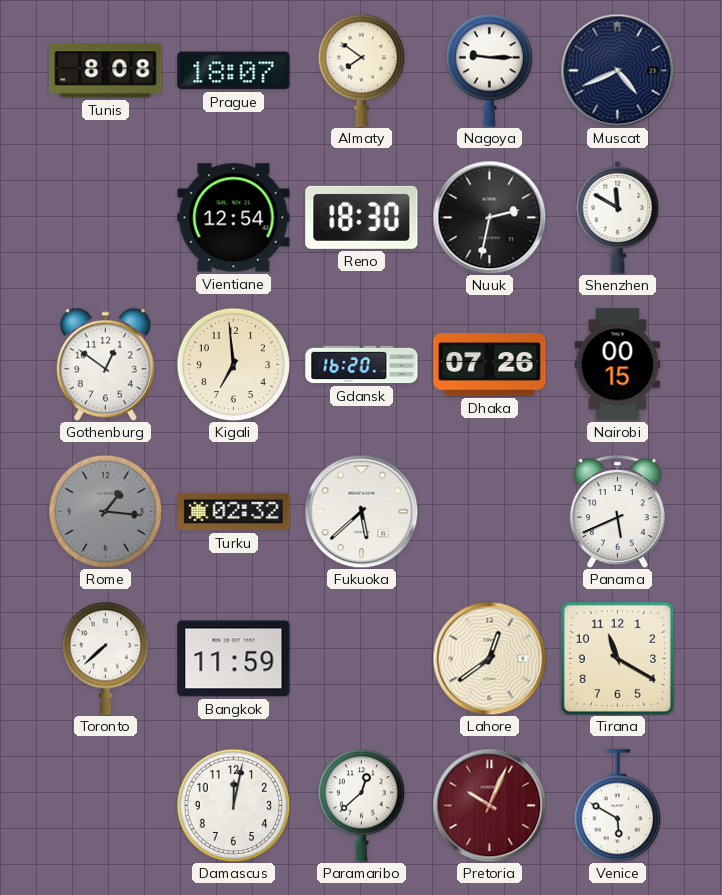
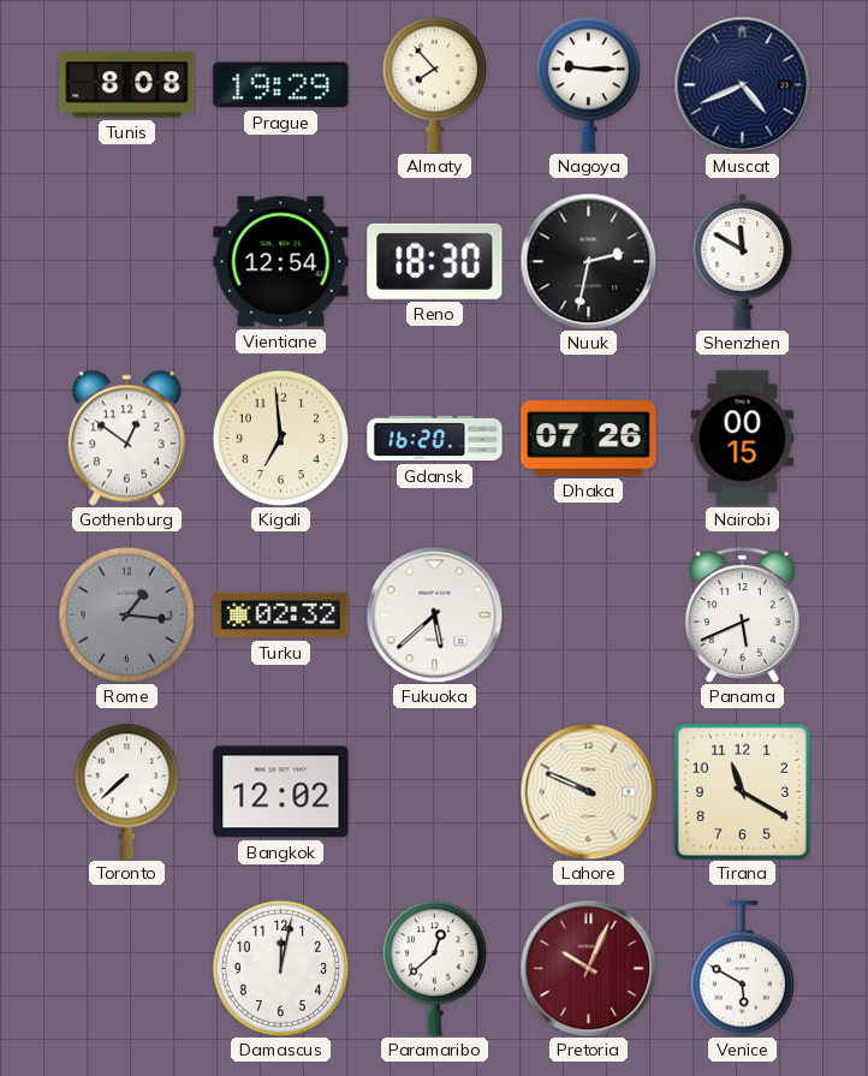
Prague: 18:07 -> 19:29
Almaty: 7:51 -> 7:53
Bangkok: 11:59 -> 12:02
Lahore: 12:39 -> 9:49
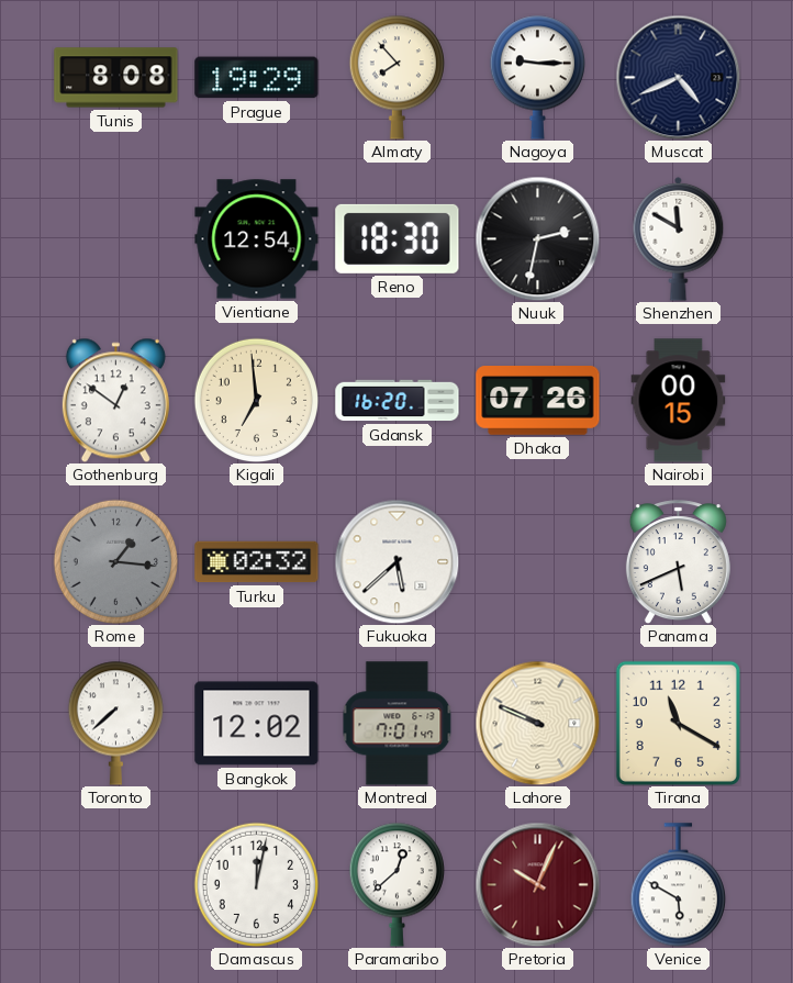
Montreal: none -> 7:01
